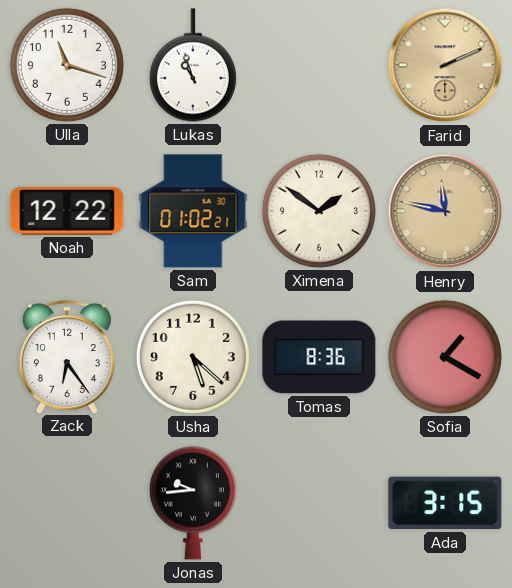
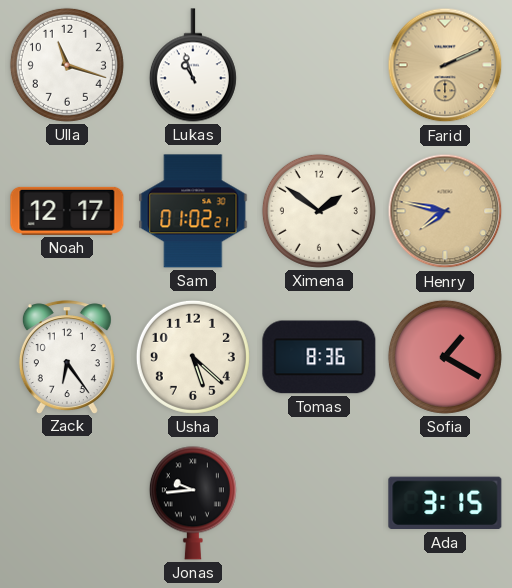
Noah: 12:22 -> 12:17
Henry: 11:47 -> 7:47
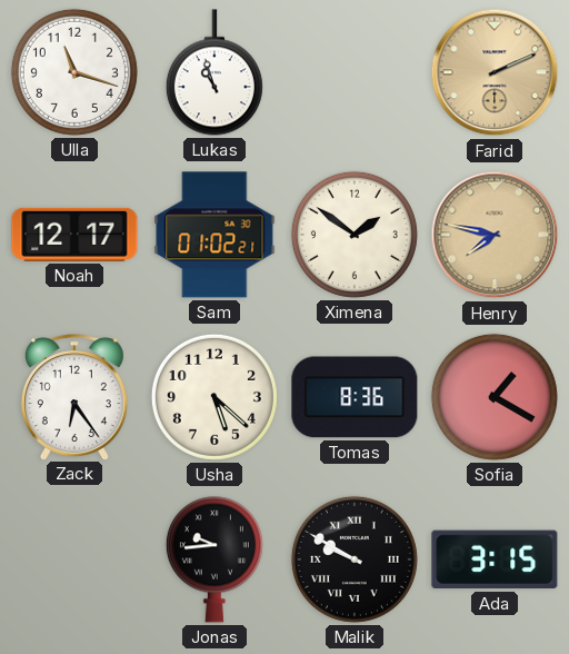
Malik: none -> 9:50
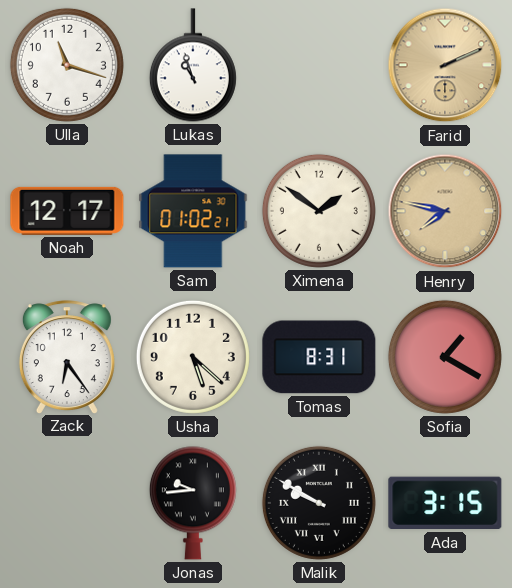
Tomas: 8:36 -> 8:31
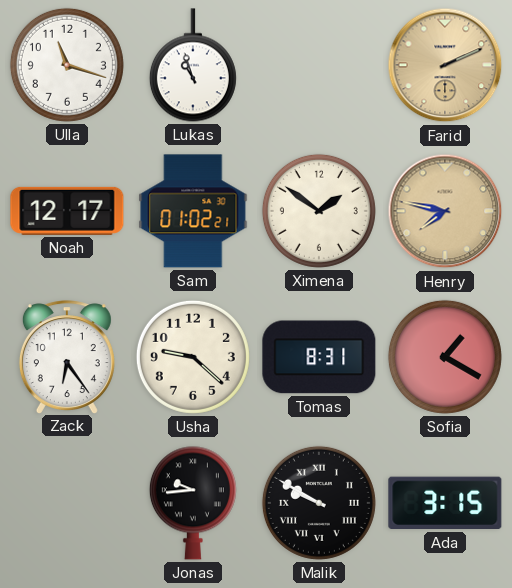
Usha: 5:22 -> 9:22
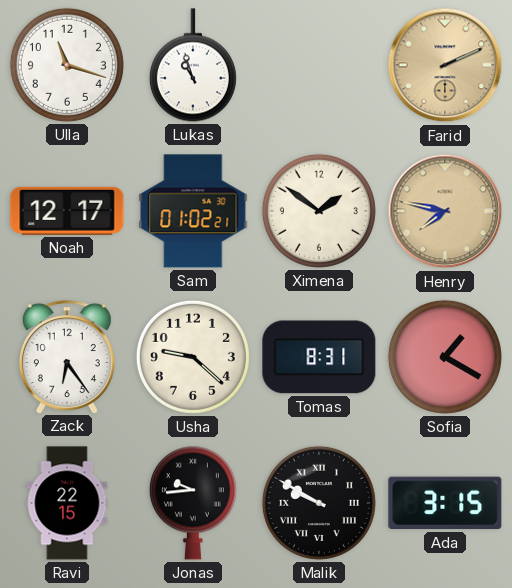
Ravi: none -> 22:15
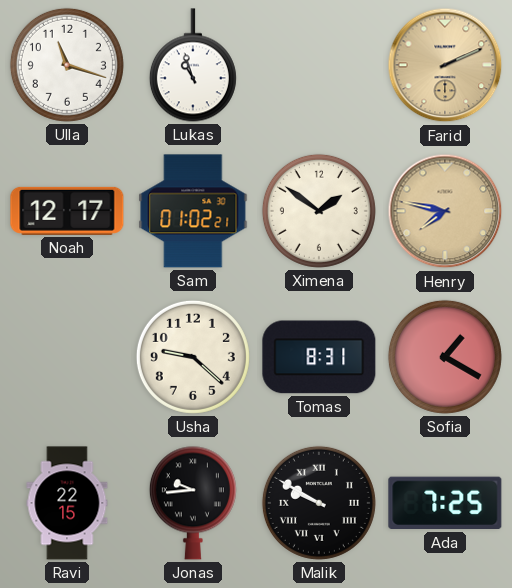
Zack: 6:24 -> none
Ada: 3:15 -> 7:25
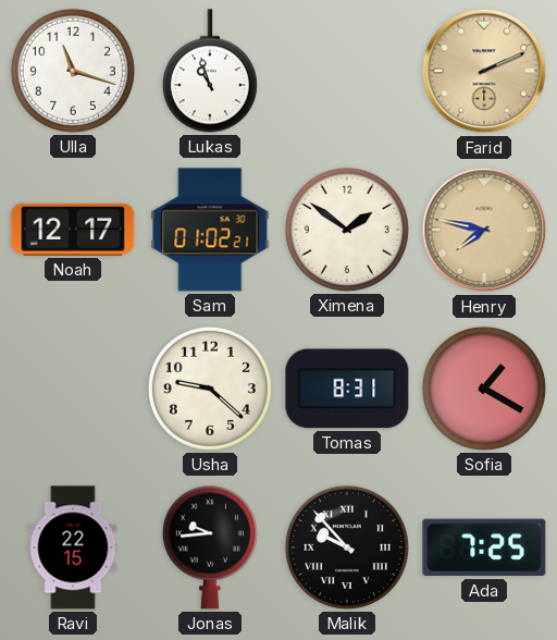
Malik: 9:50 -> 9:53
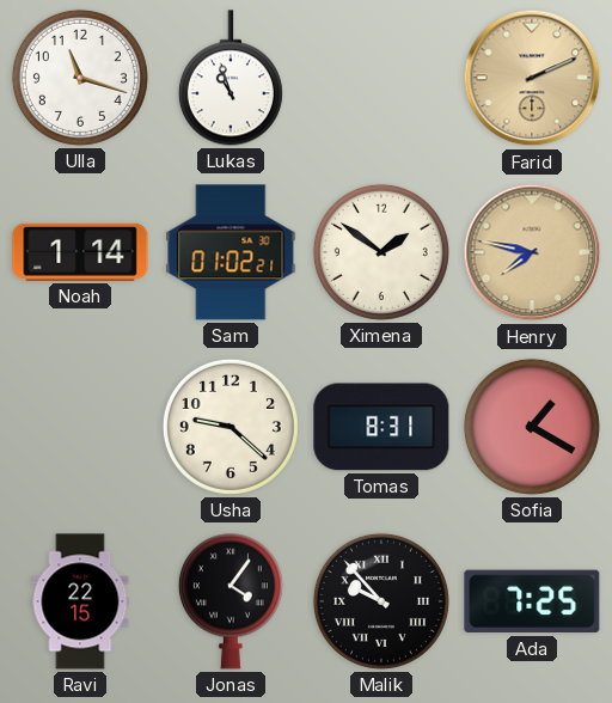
Noah: 12:17 -> 1:14
Jonas: 9:44 -> 4:06
